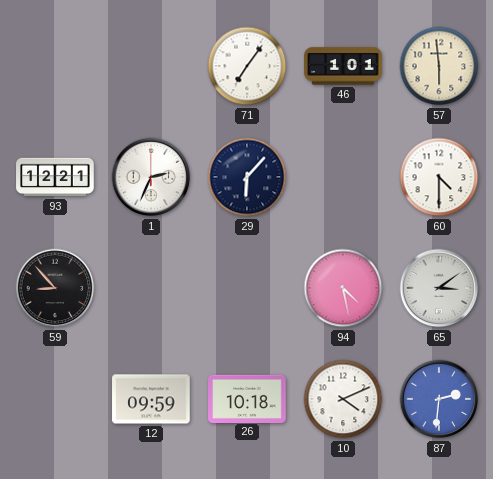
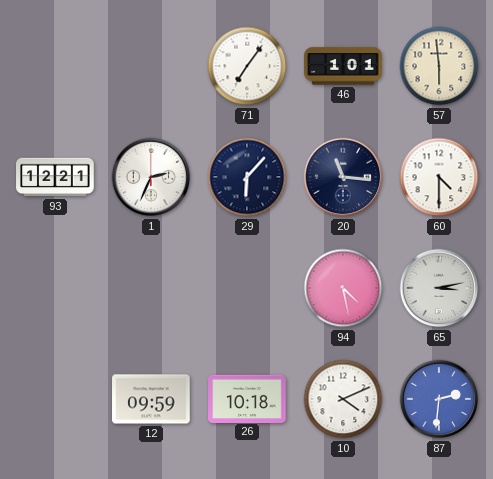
20: none -> 11:16
59: 8:53 -> none
65: 3:09 -> 3:13
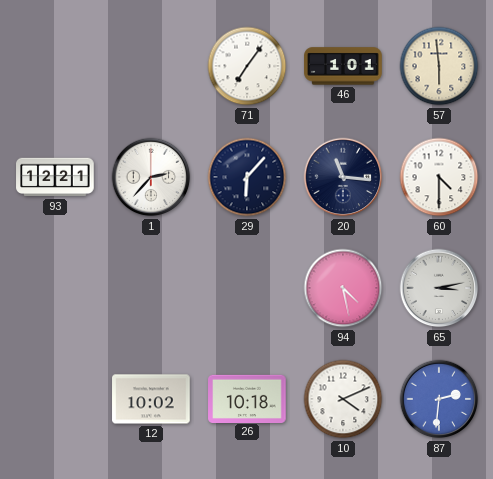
1: 2:34 -> 2:37
12: 09:59 -> 10:02
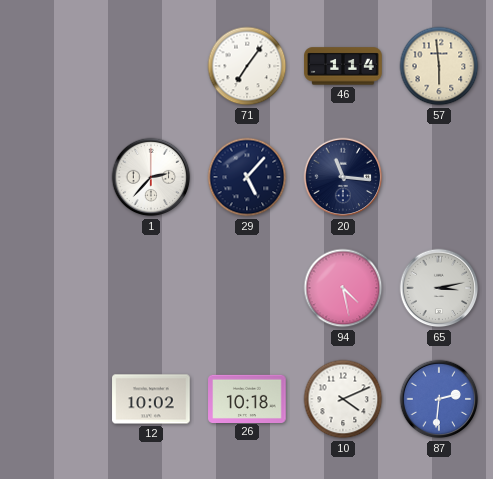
46: 1:01 -> 1:14
93: 12:21 -> none
29: 6:07 -> 5:07
60: 4:30 -> none
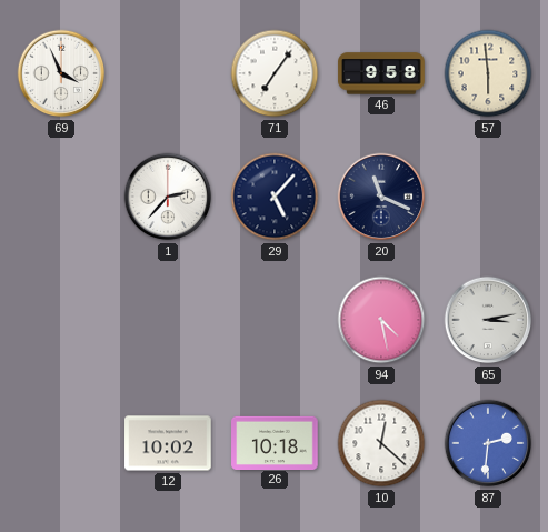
69: none -> 3:56
46: 1:14 -> 9:58
20: 11:16 -> 11:19
10: 4:11 -> 12:22
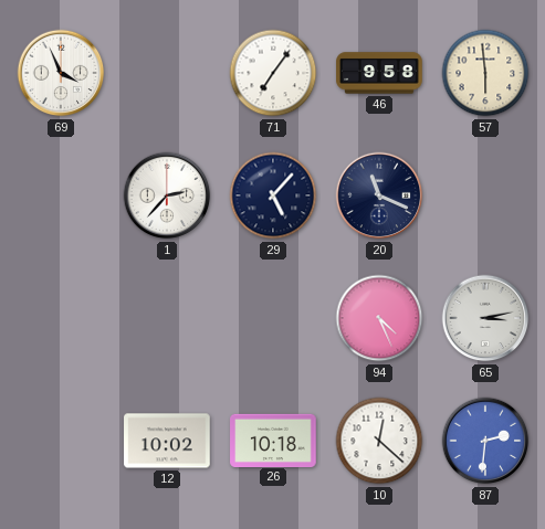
94: 4:28 -> 4:26
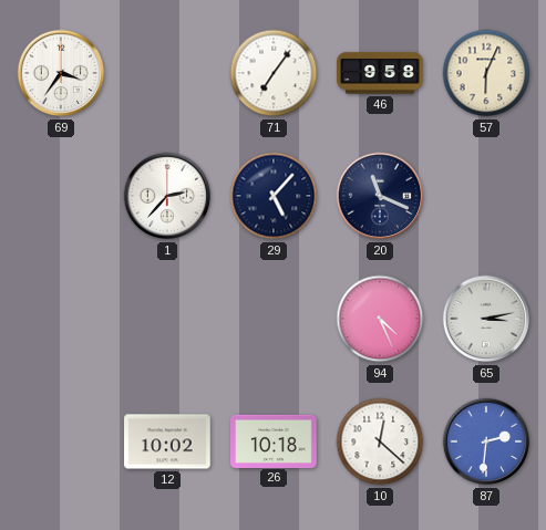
69: 3:56 -> 3:36
57: 5:59 -> 6:04
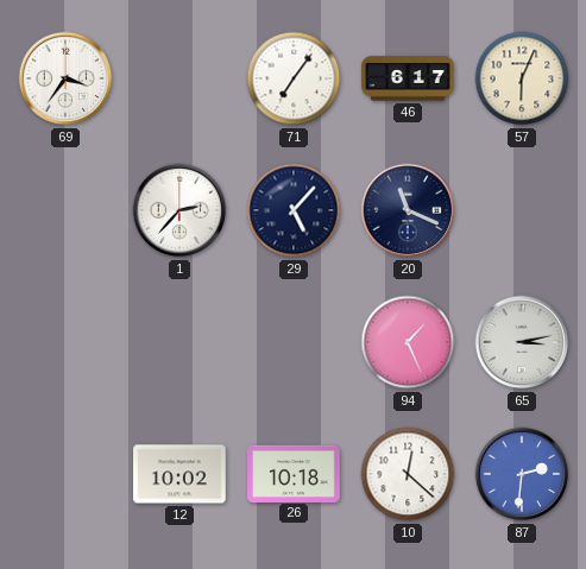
46: 9:58 -> 6:17
94: 4:26 -> 1:26
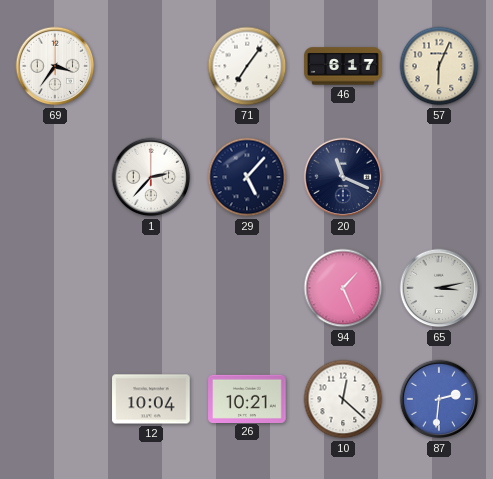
12: 10:02 -> 10:04
26: 10:18 -> 10:21
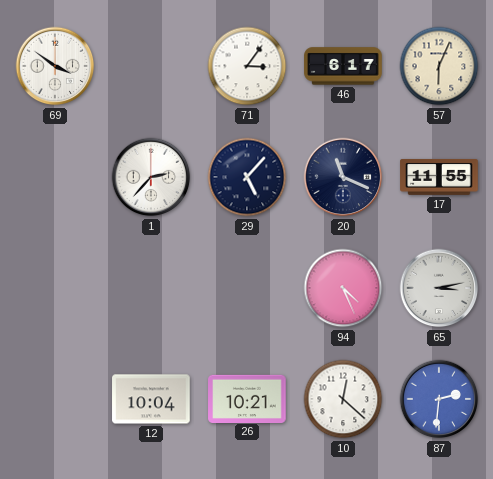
69: 3:36 -> 3:51
71: 7:06 -> 3:06
17: none -> 11:55
94: 1:26 -> 4:26
